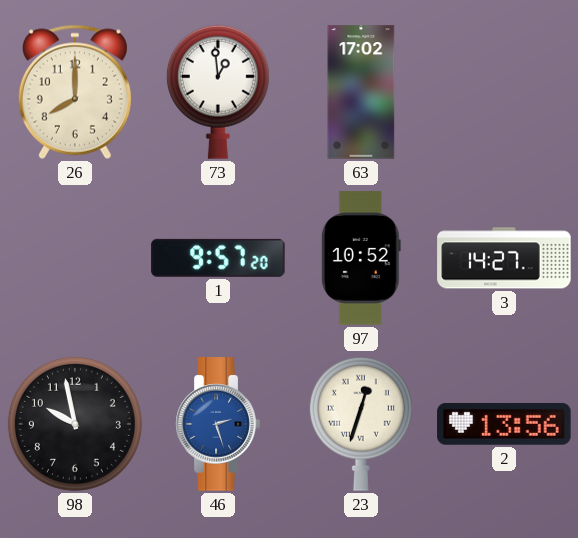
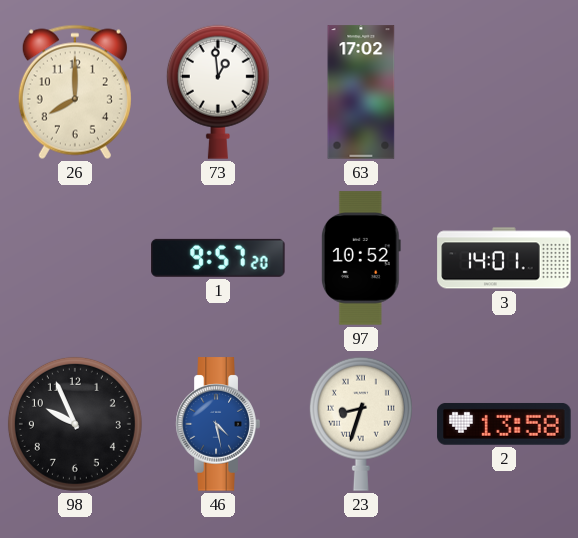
3: 14:27 -> 14:01
98: 9:58 -> 9:56
46: 2:27 -> 4:28
23: 12:33 -> 8:33
2: 13:56 -> 13:58
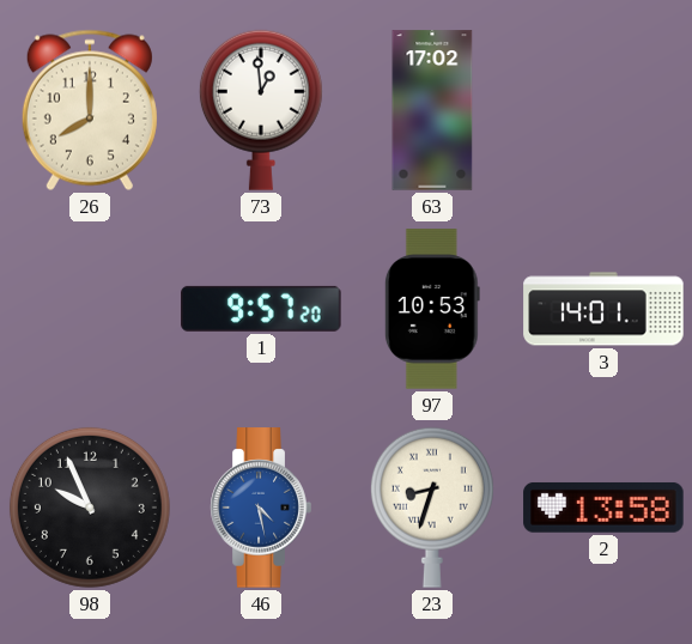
97: 10:52 -> 10:53
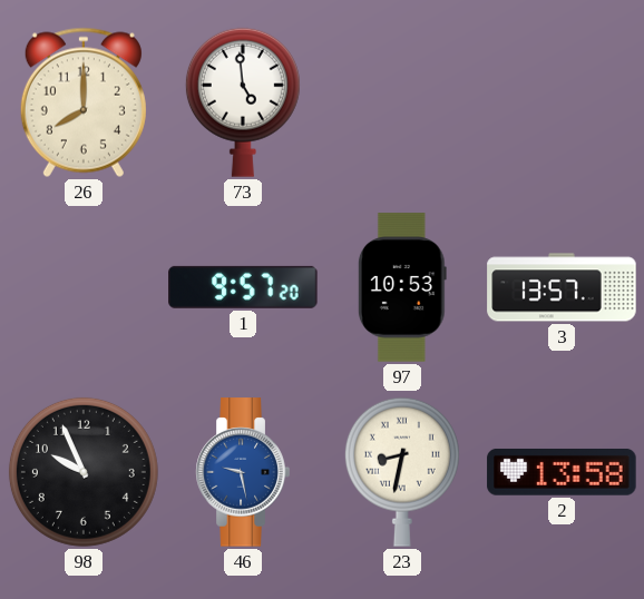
73: 12:59 -> 4:59
63: 17:02 -> none
3: 14:01 -> 13:57
46: 4:28 -> 9:28
23: 8:33 -> 8:32
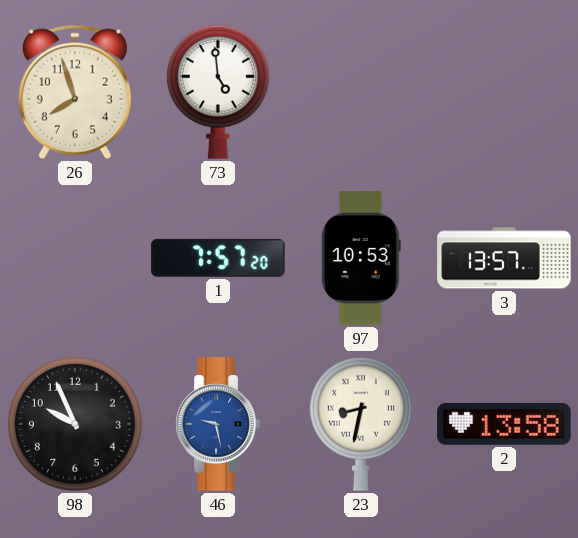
26: 8:00 -> 7:57
1: 9:57 -> 7:57
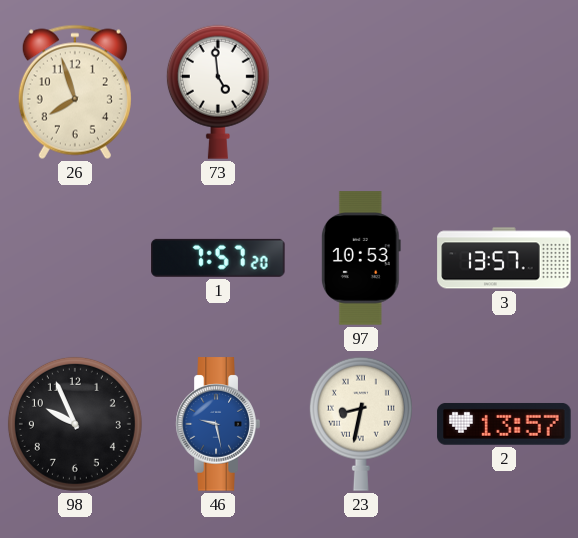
2: 13:58 -> 13:57
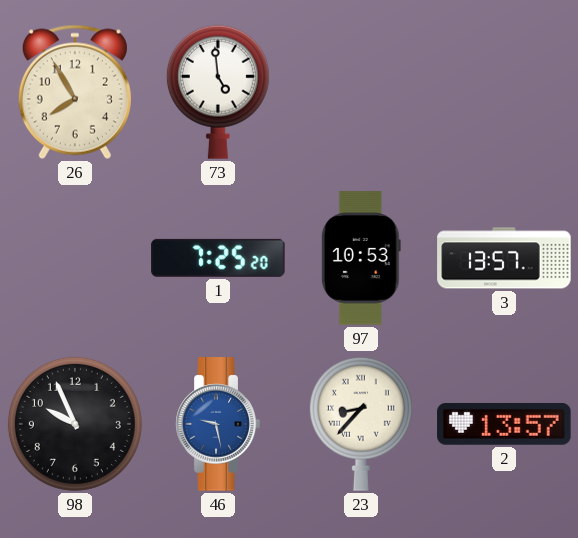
26: 7:57 -> 7:55
1: 7:57 -> 7:25
23: 8:32 -> 8:37
